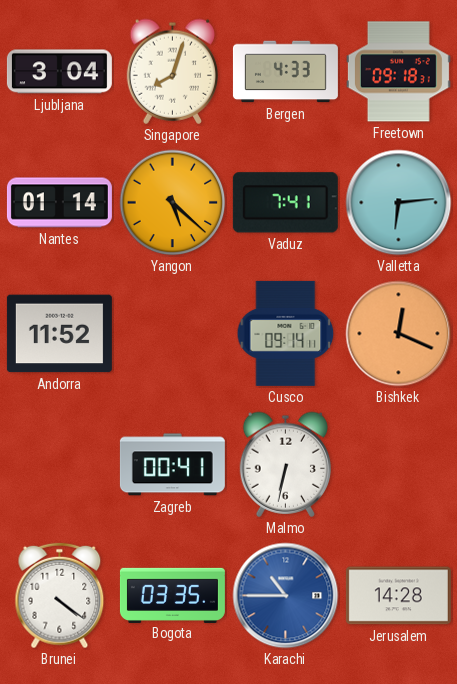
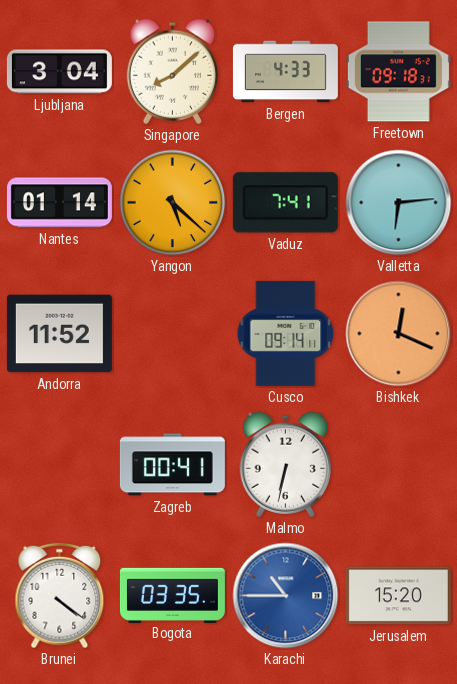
Singapore: 8:03 -> 8:08
Jerusalem: 14:28 -> 15:20
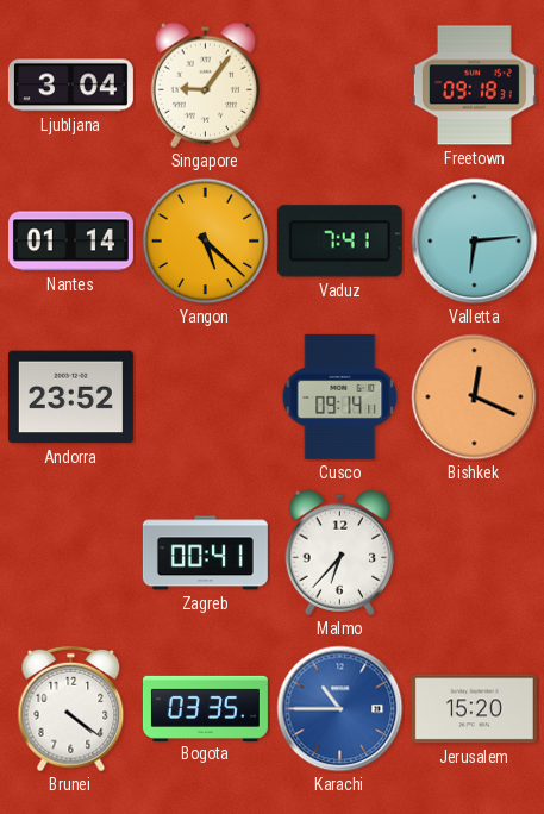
Singapore: 8:08 -> 9:06
Bergen: 4:33 -> none
Andorra: 11:52 -> 23:52
Malmo: 6:32 -> 6:37
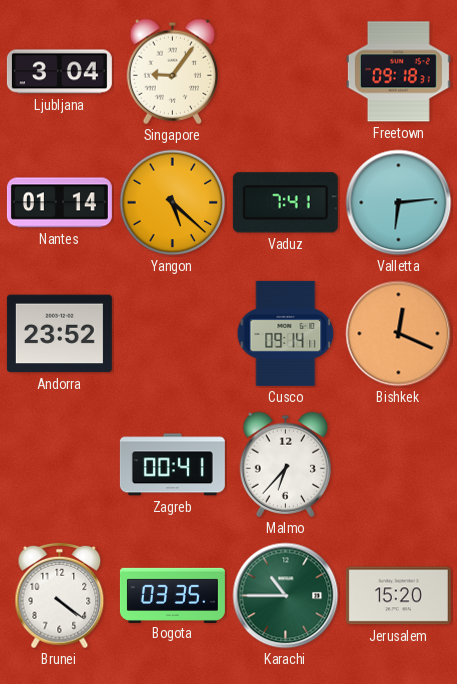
Karachi dial: blue -> green
